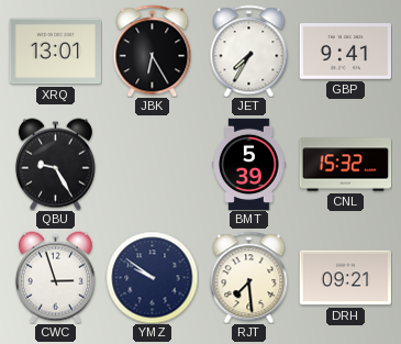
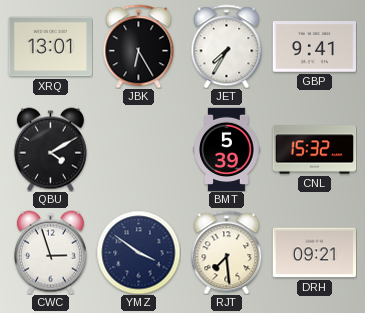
QBU: 9:25 -> 4:10
YMZ: 9:51 -> 3:51
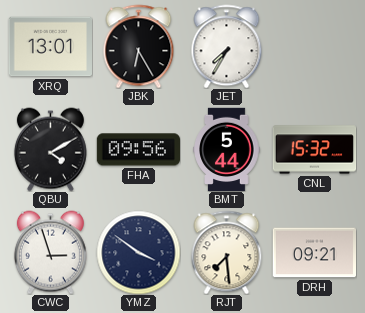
GBP: 9:41 -> none
FHA: none -> 09:56
BMT: 5:39 -> 5:44
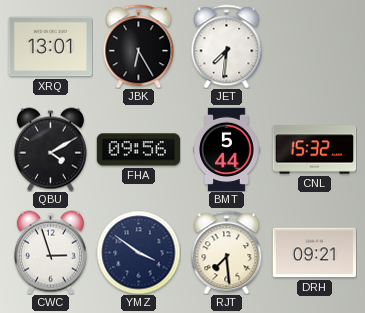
JET: 7:35 -> 7:31
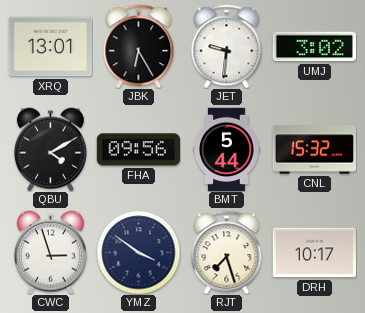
JET: 7:31 -> 9:31
UMJ: none -> 3:02
RJT: 7:29 -> 7:27
DRH: 09:21 -> 10:17
